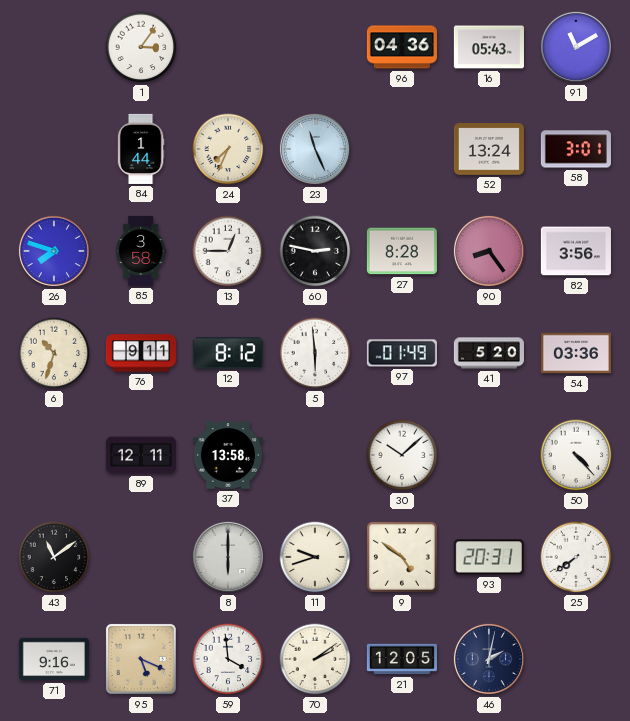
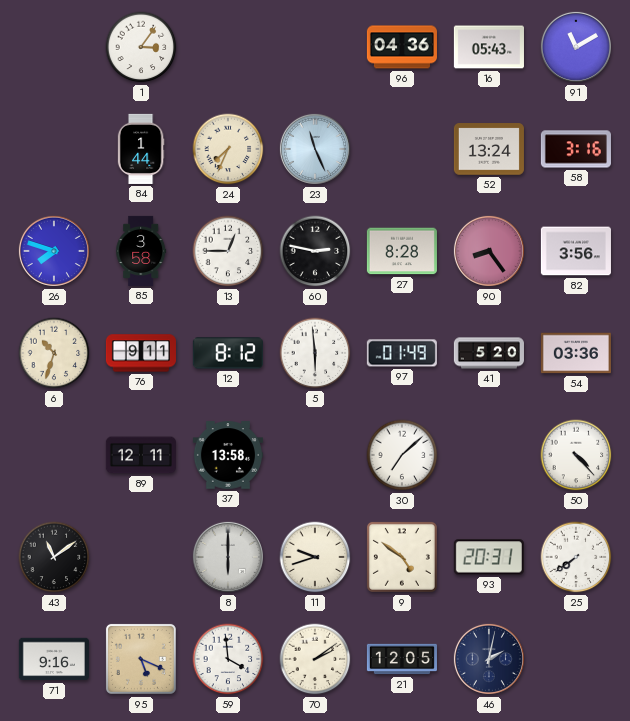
58: 3:01 -> 3:16
30: 10:08 -> 7:08
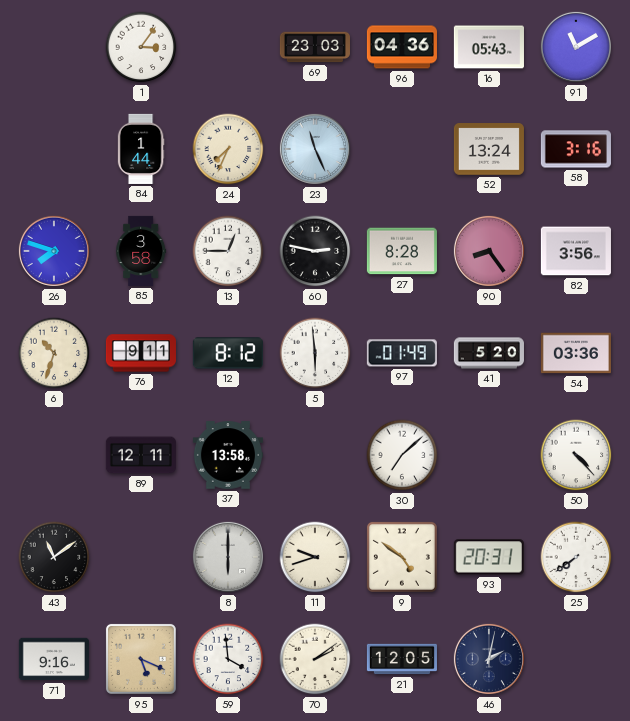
69: none -> 23:03
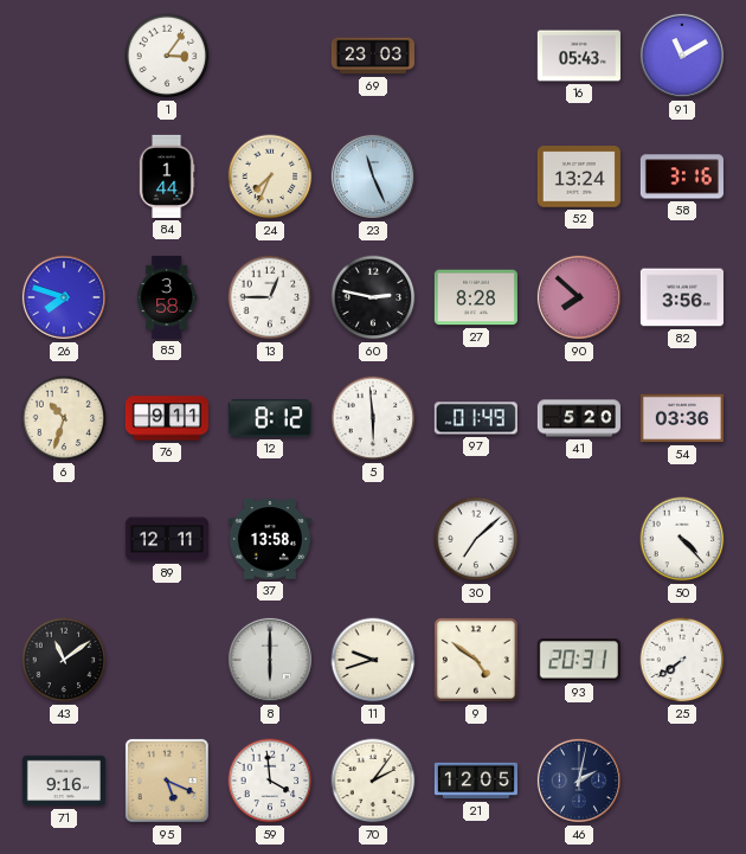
96: 04:36 -> none
90: 8:24 -> 7:52
70: 2:09 -> 2:06
